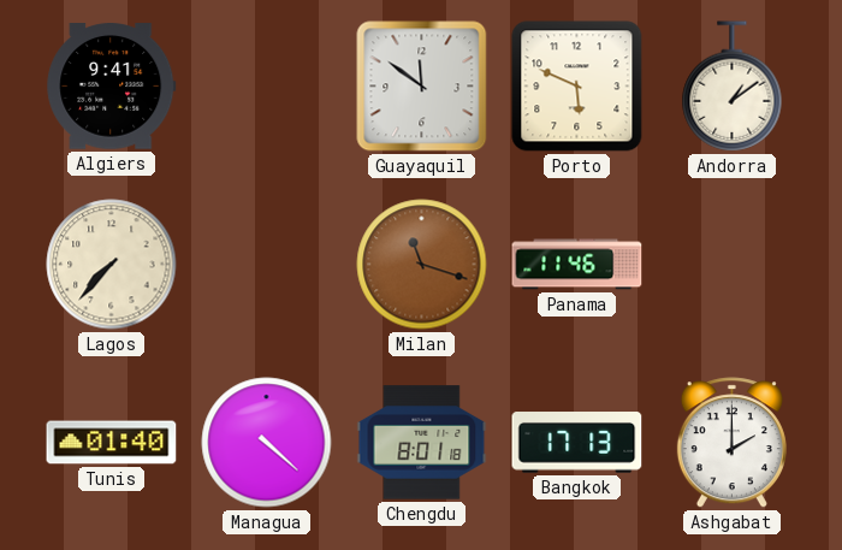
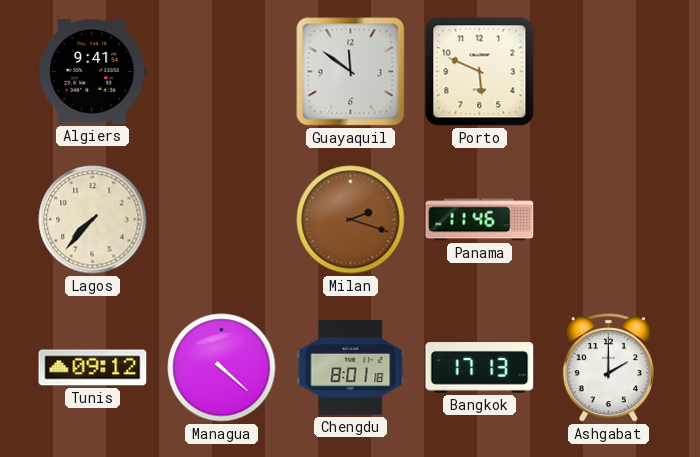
Andorra: 1:09 -> none
Milan: 11:18 -> 2:18
Tunis: 01:40 -> 09:12
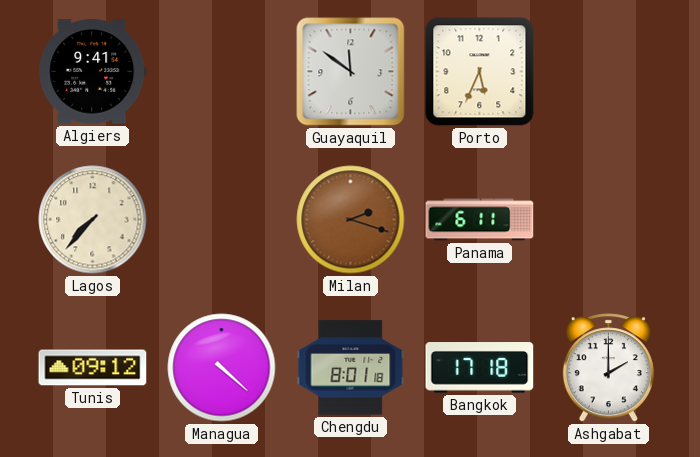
Porto: 5:49 -> 5:34
Panama: 11:46 -> 6:11
Bangkok: 17:13 -> 17:18
